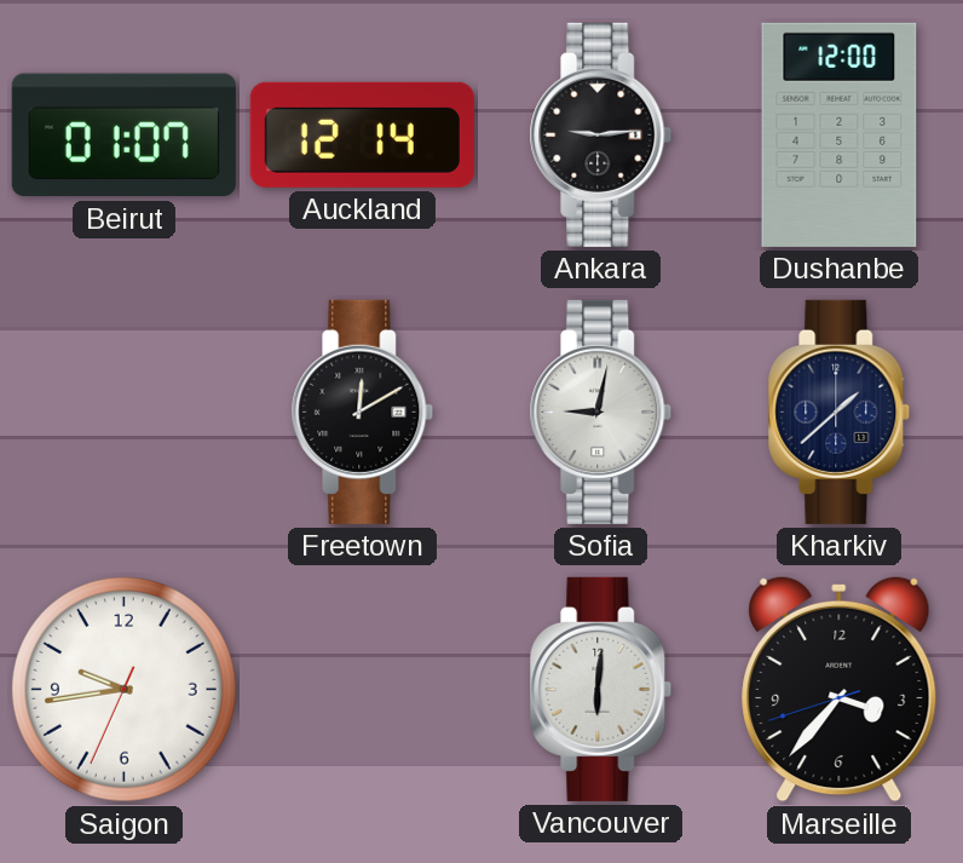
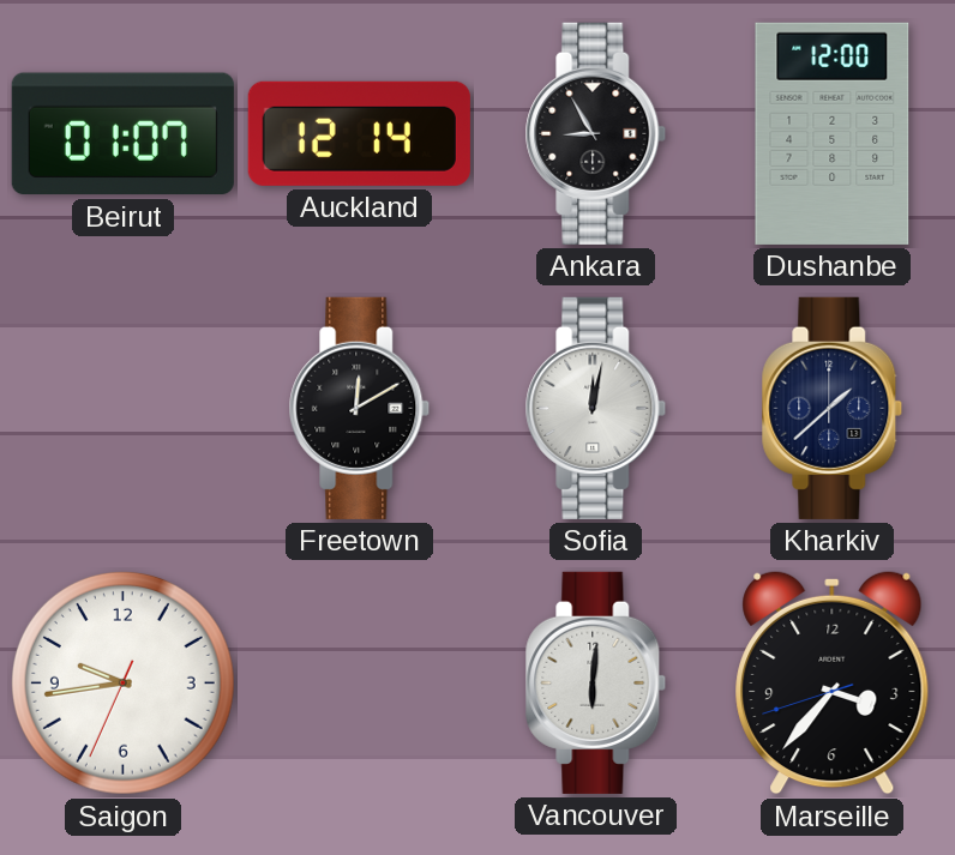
Ankara: 9:14 -> 8:55
Sofia: 9:02 -> 12:02
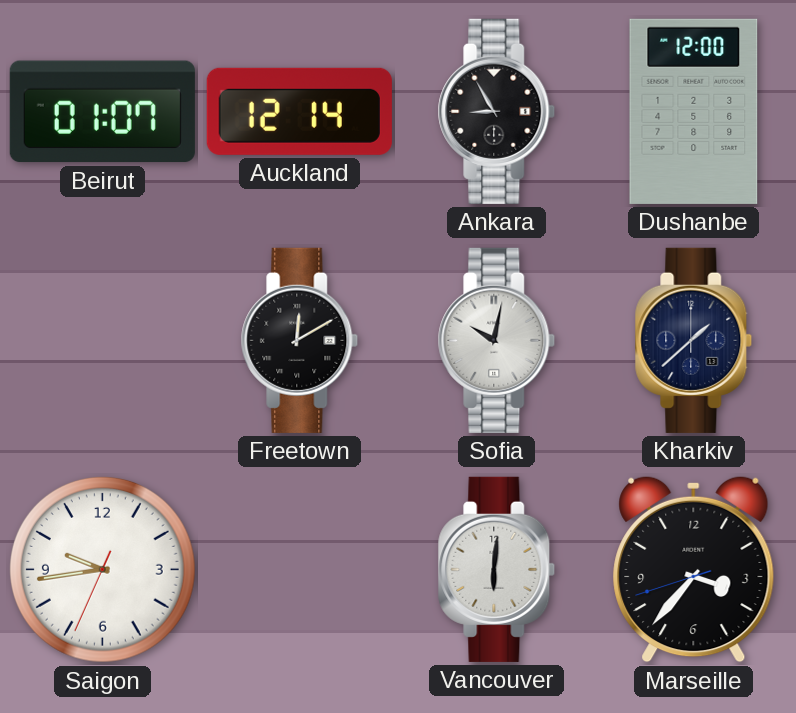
Sofia: 12:02 -> 10:02
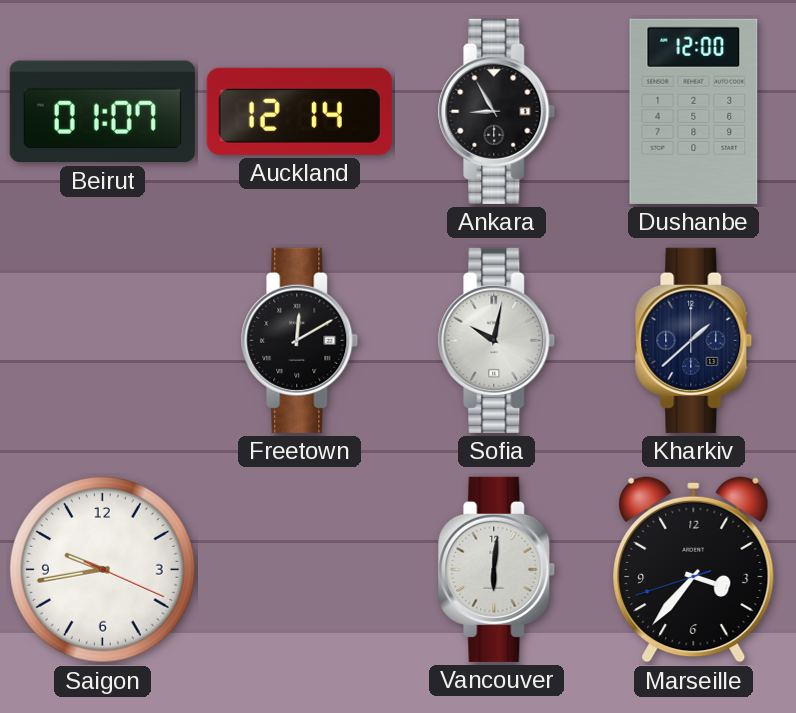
Saigon: 9:43:34 -> 9:43:19
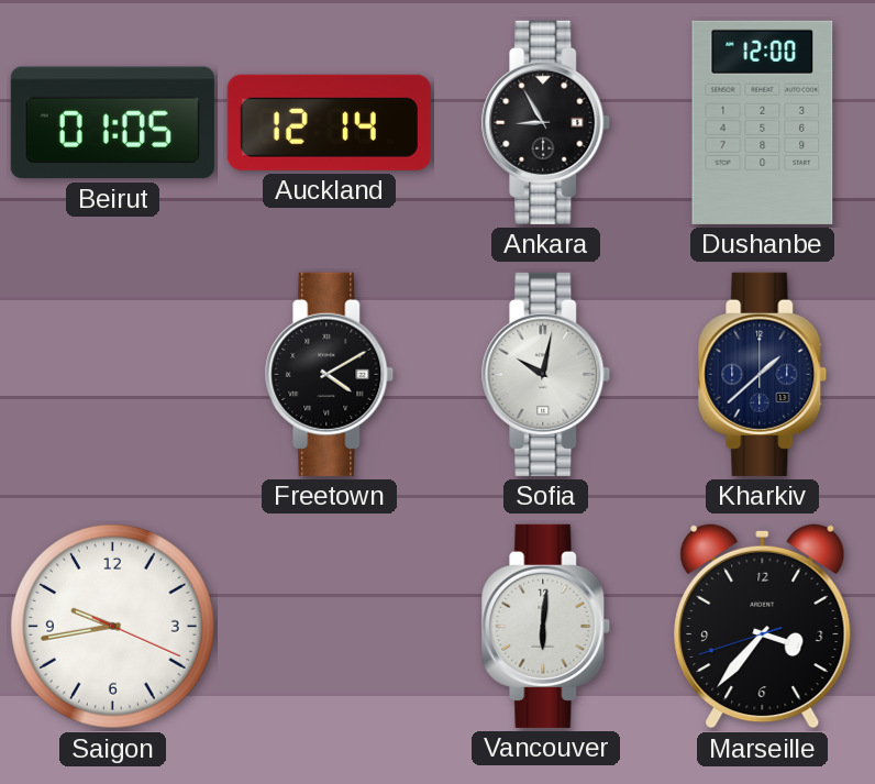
Beirut: 01:07 -> 01:05
Freetown: 12:10 -> 4:10
